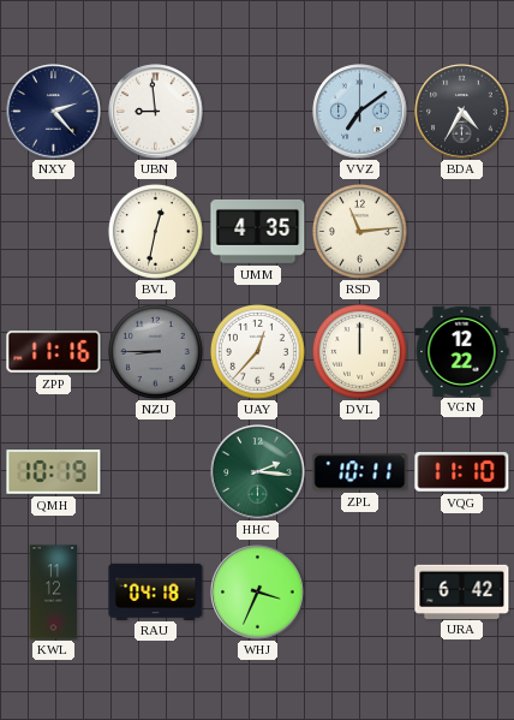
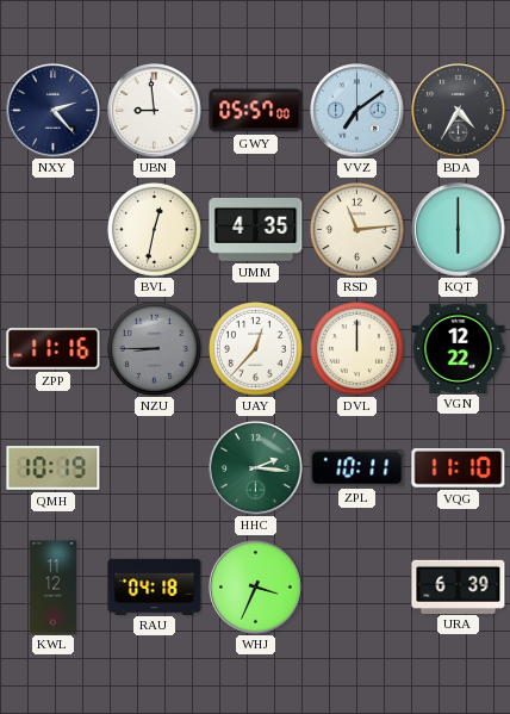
GWY: none -> 05:57
KQT: none -> 6:00
URA: 6:42 -> 6:39
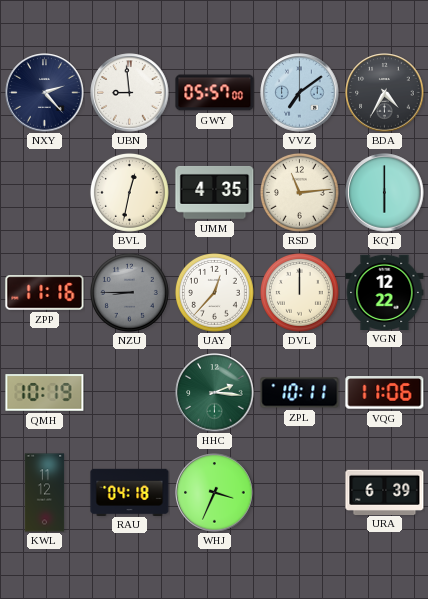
VQG: 11:10 -> 11:06
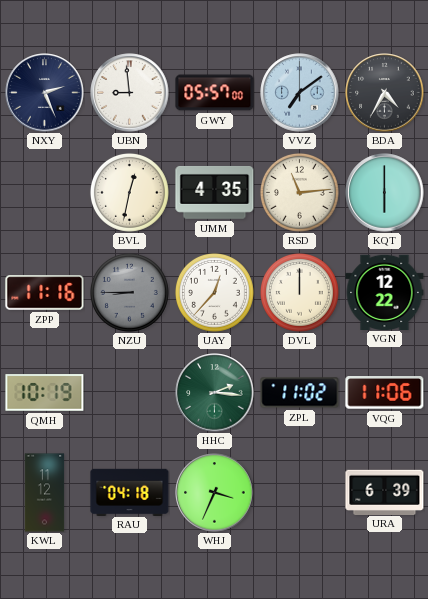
NXY: 2:23 -> 2:26
ZPL: 10:11 -> 11:02
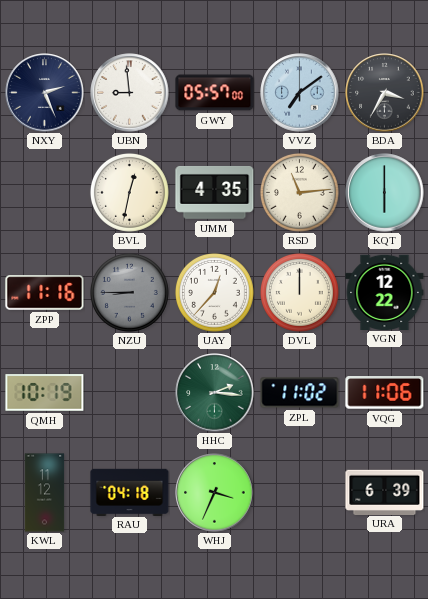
BDA: 4:35 -> 3:35
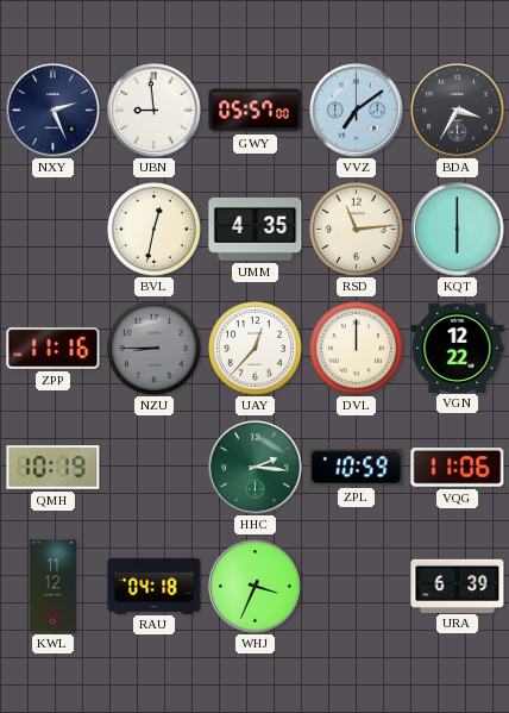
ZPL: 11:02 -> 10:59
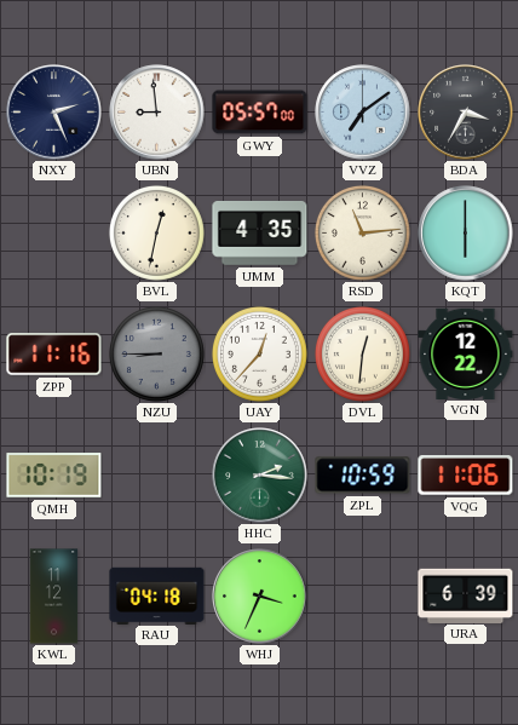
DVL: 12:00 -> 12:31
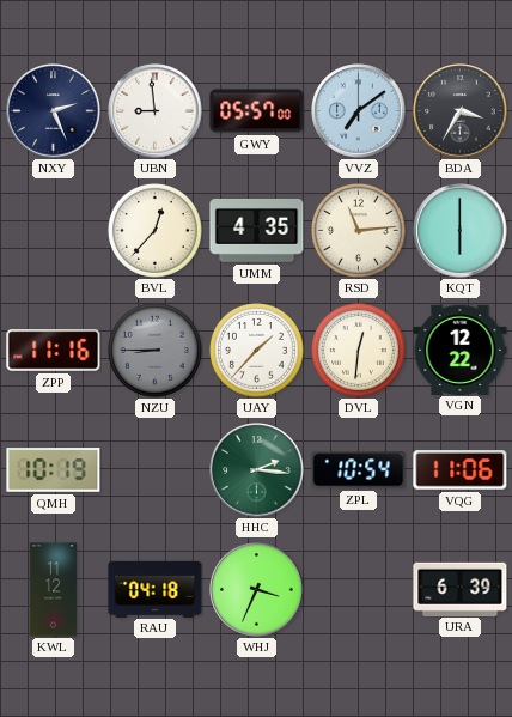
BVL: 12:32 -> 12:37
UAY: 12:37 -> 1:37
ZPL: 10:59 -> 10:54
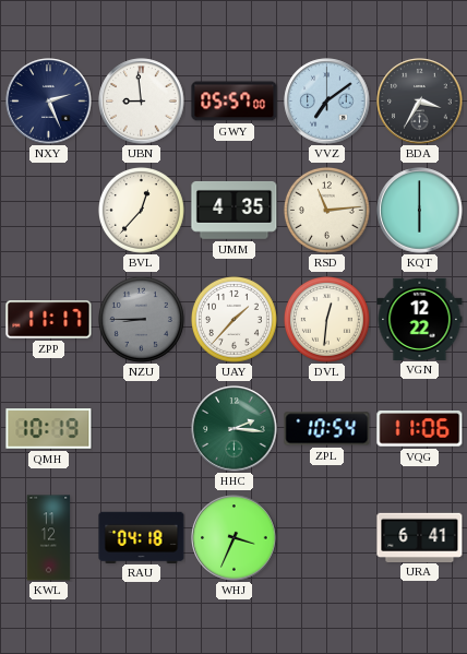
ZPP: 11:16 -> 11:17
URA: 6:39 -> 6:41
